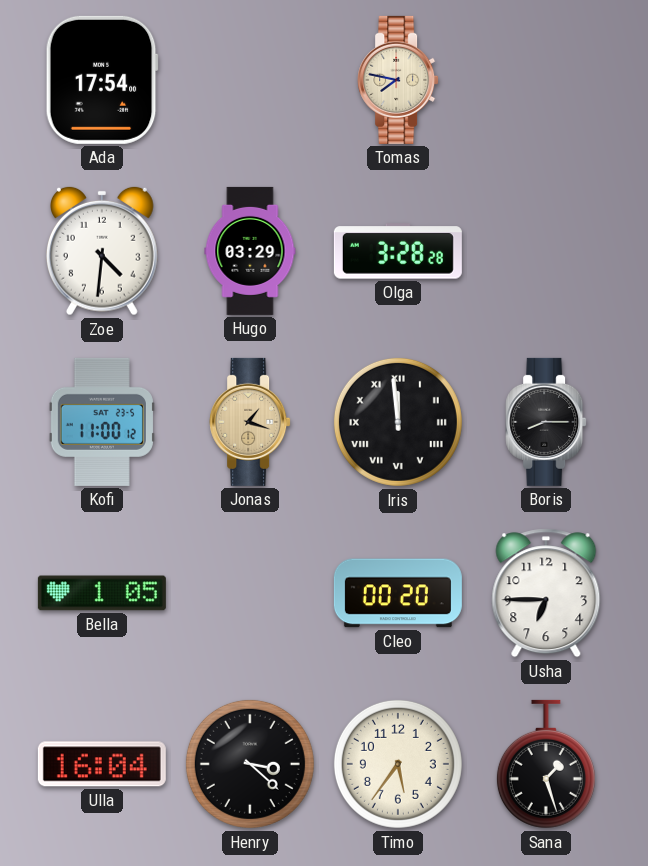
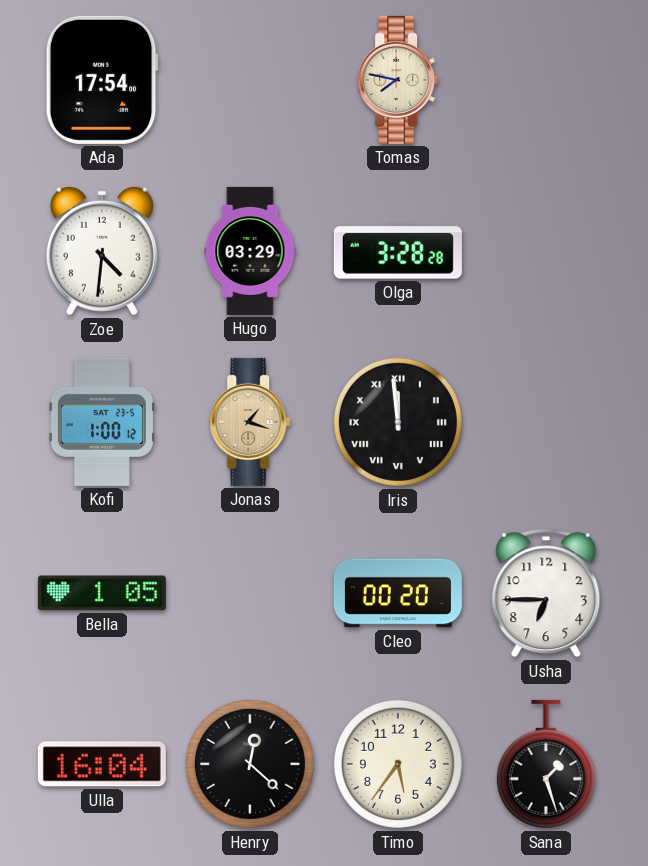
Kofi: 11:00 -> 1:00
Boris: 8:15 -> none
Henry: 3:22 -> 12:22
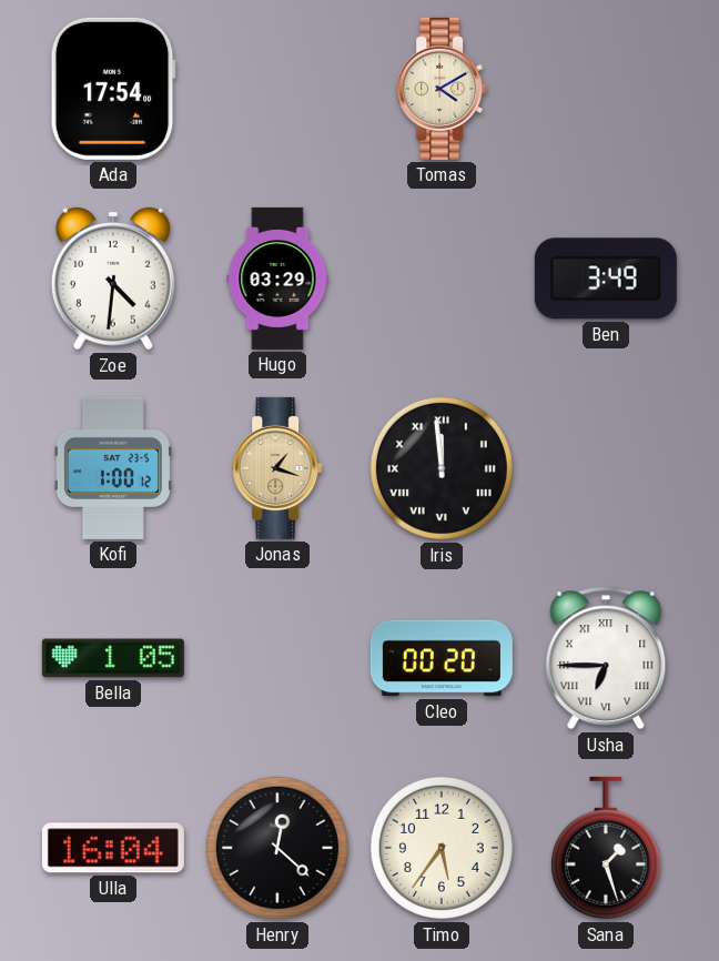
Tomas: 7:47 -> 4:10
Olga: 3:28 -> none
Ben: none -> 3:49
Usha numerals: Arabic -> Roman
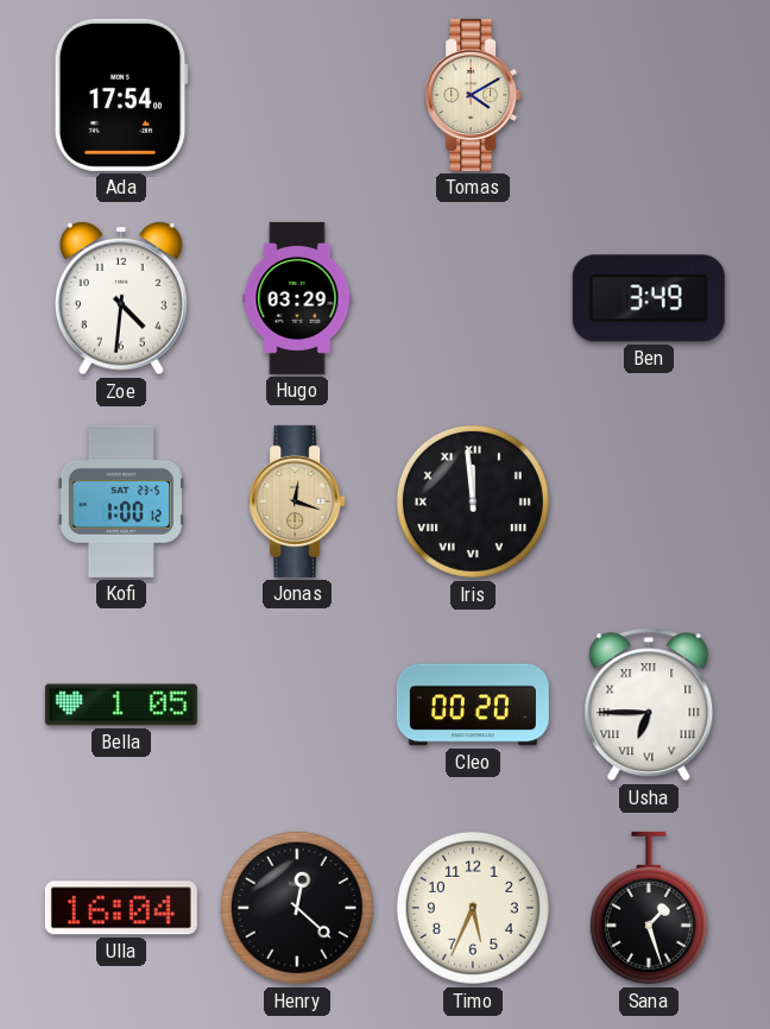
Jonas: 1:18 -> 12:18
Timo: 5:36 -> 5:34
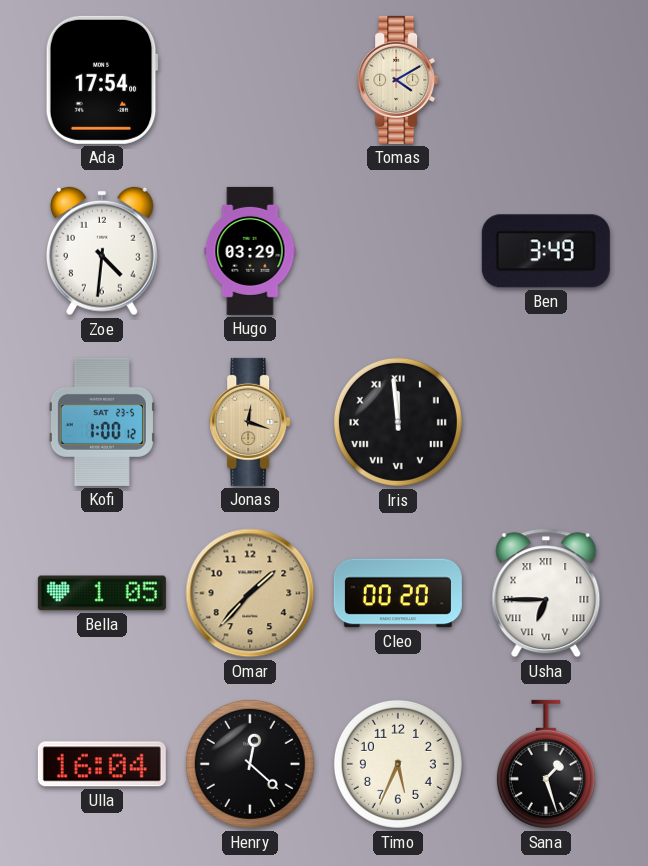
Omar: none -> 1:37
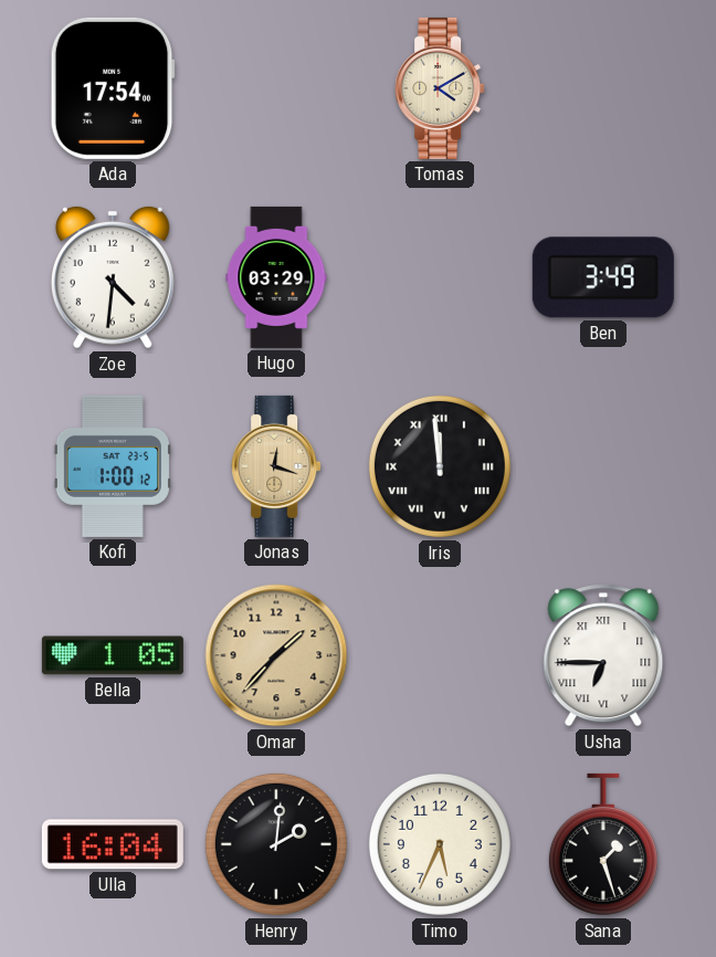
Cleo: 00:20 -> none
Henry: 12:22 -> 2:01
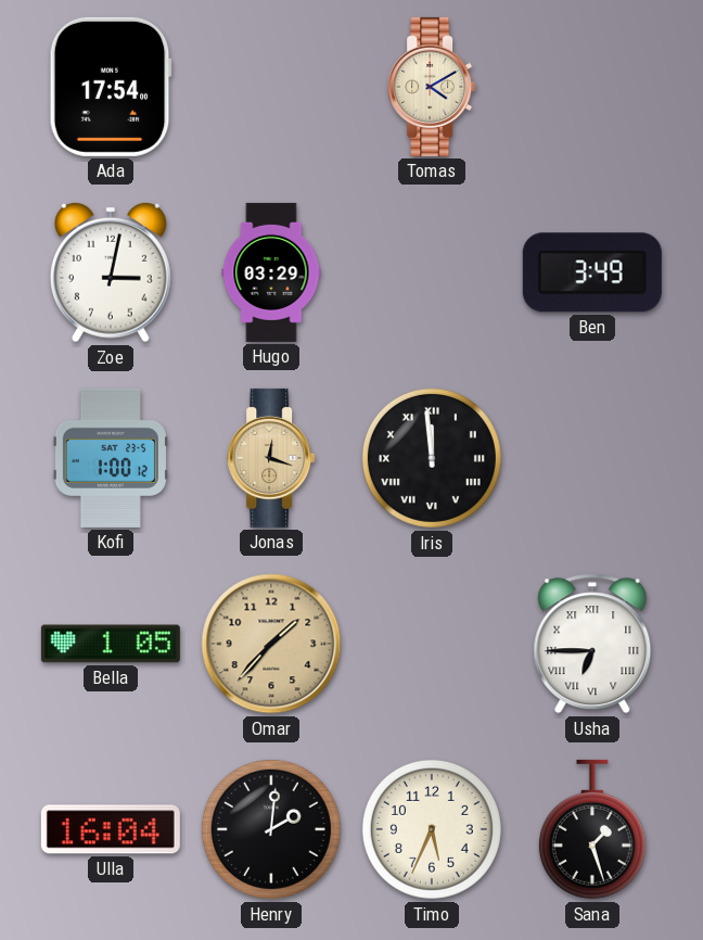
Zoe: 4:31 -> 3:02
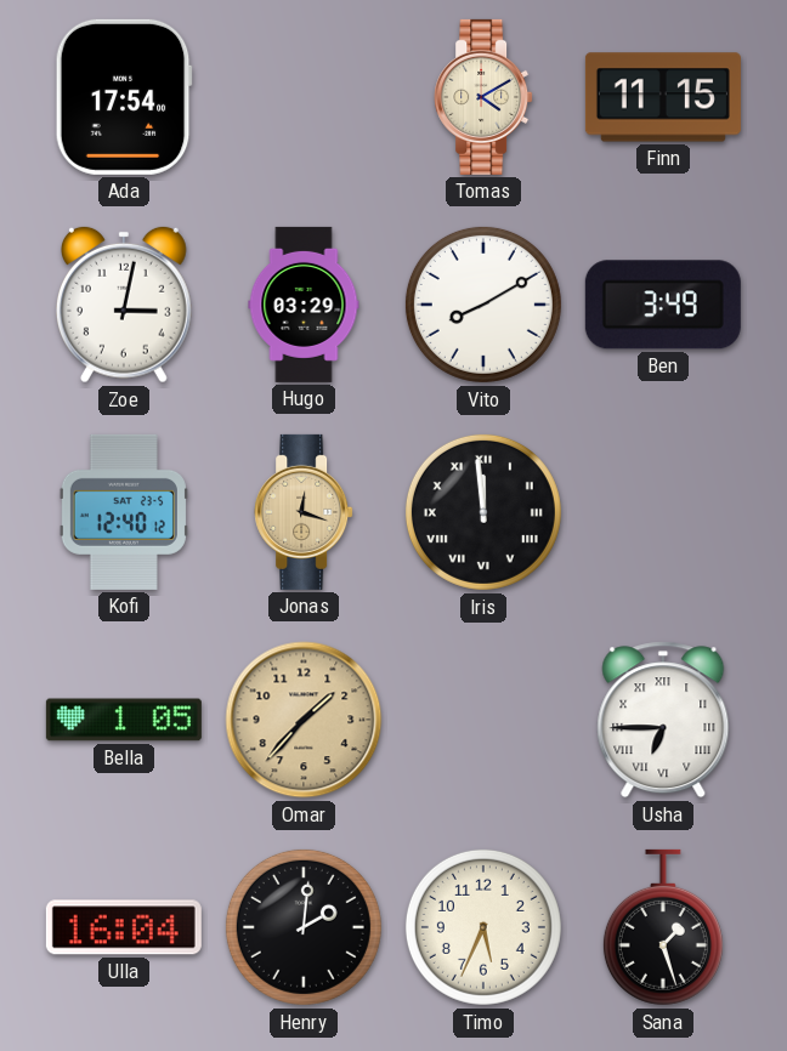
Finn: none -> 11:15
Vito: none -> 8:10
Kofi: 1:00 -> 12:40
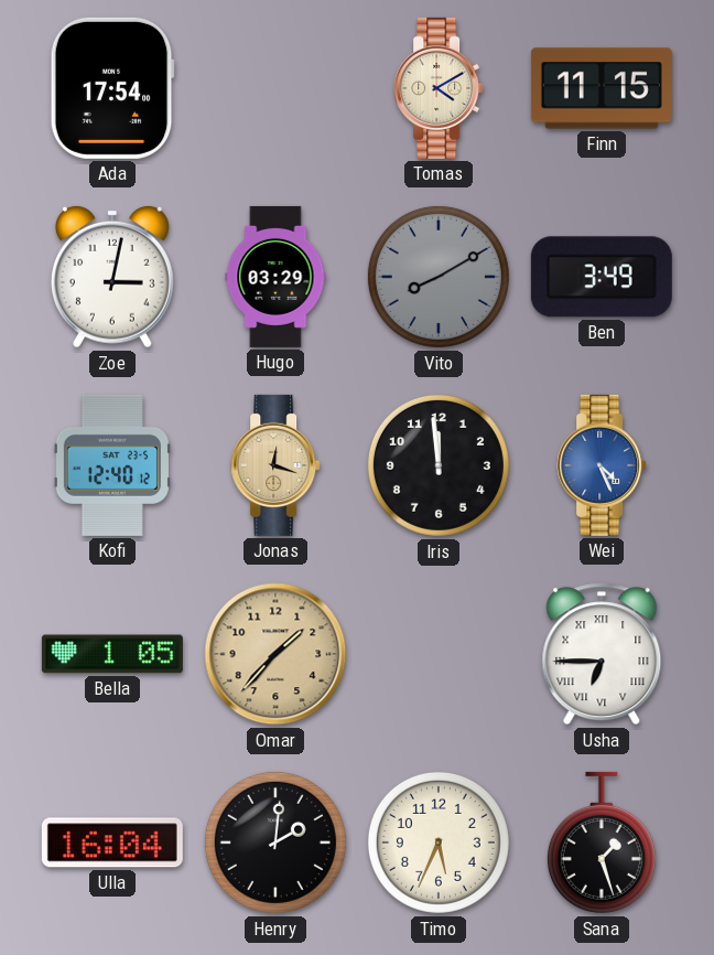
Vito dial: white -> grey
Iris numerals: Roman -> Arabic
Wei: none -> 4:26
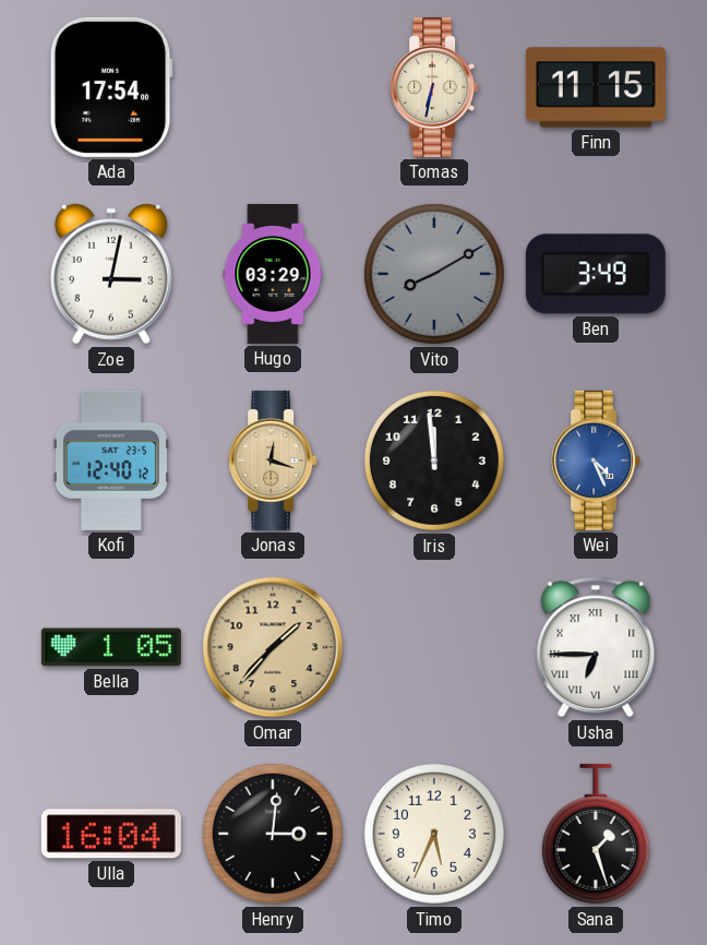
Tomas: 4:10 -> 6:32
Henry: 2:01 -> 3:01
